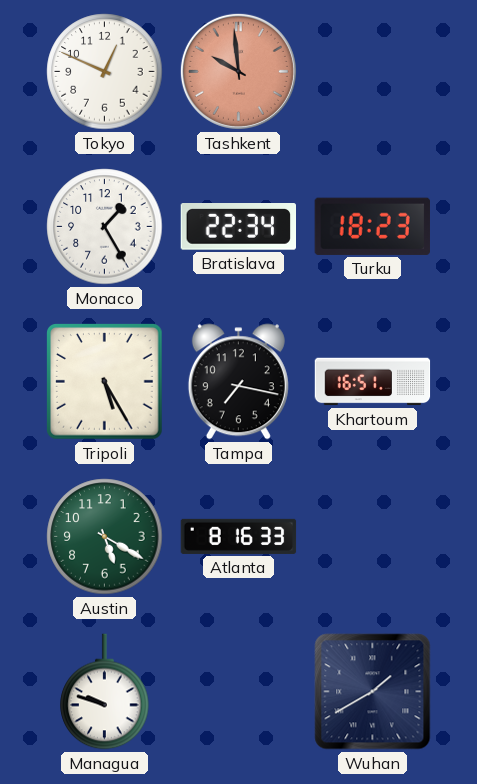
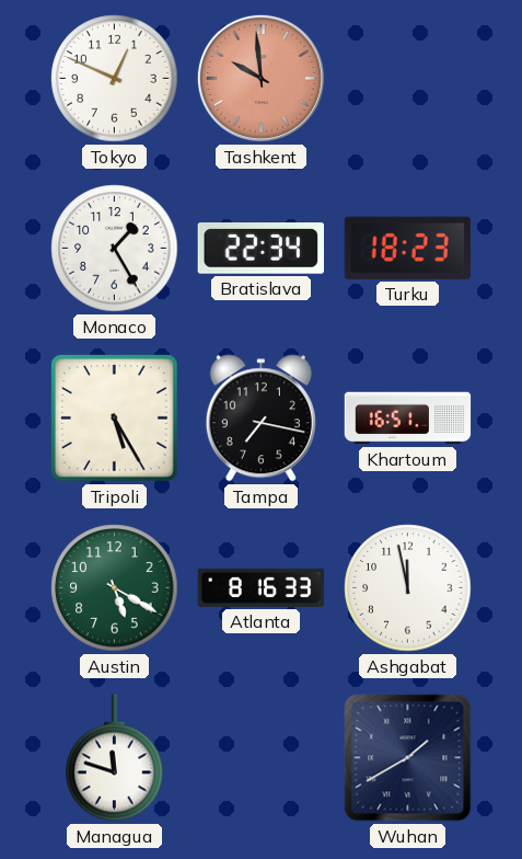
Ashgabat: none -> 11:58
Managua: 9:48 -> 11:48
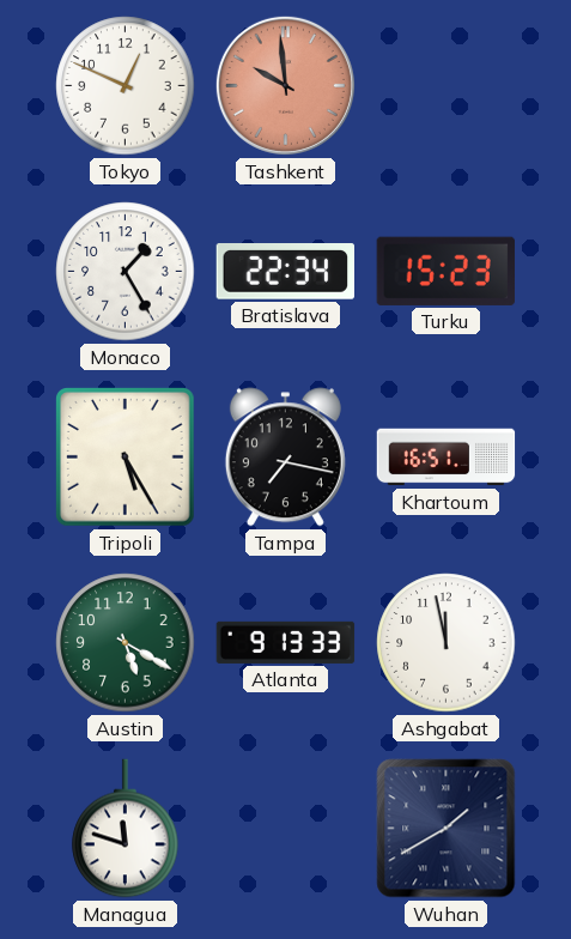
Turku: 18:23 -> 15:23
Atlanta: 8:16 -> 9:13
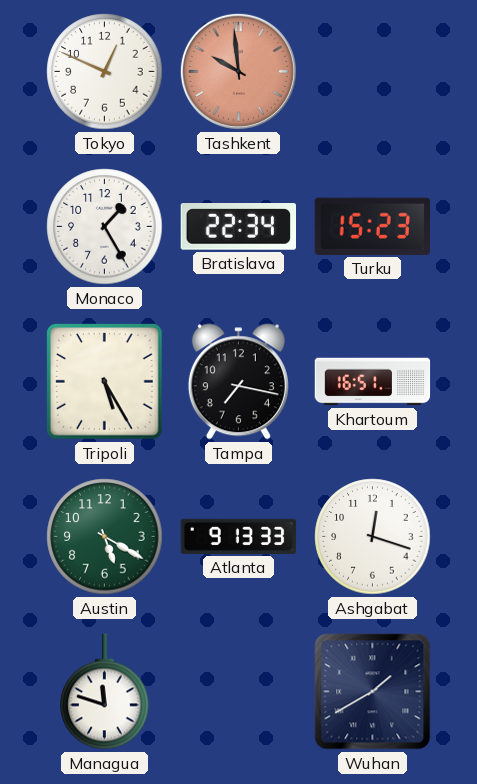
Ashgabat: 11:58 -> 12:18
